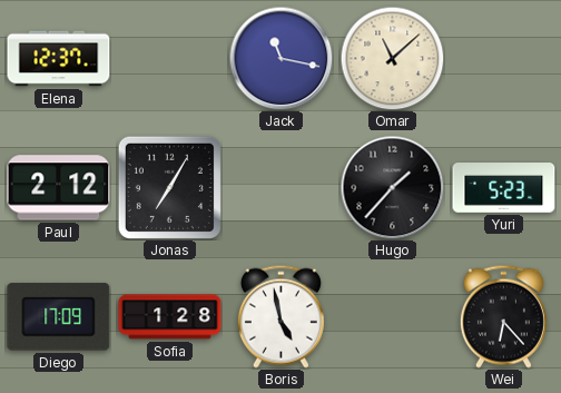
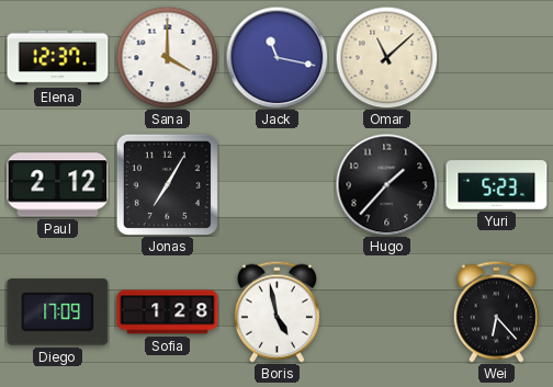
Sana: none -> 4:00
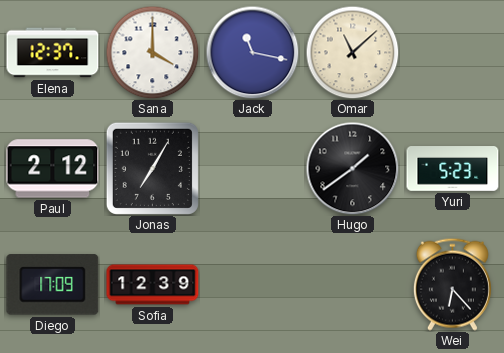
Hugo: 1:37 -> 1:39
Sofia: 1:28 -> 12:39
Boris: 4:58 -> none
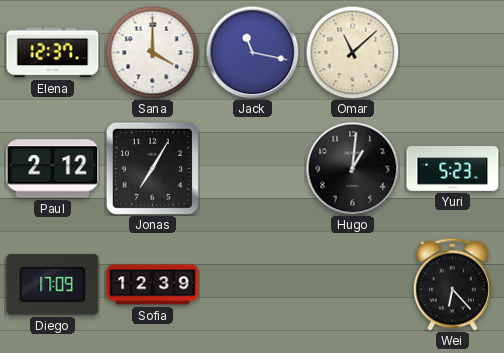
Hugo: 1:39 -> 1:01
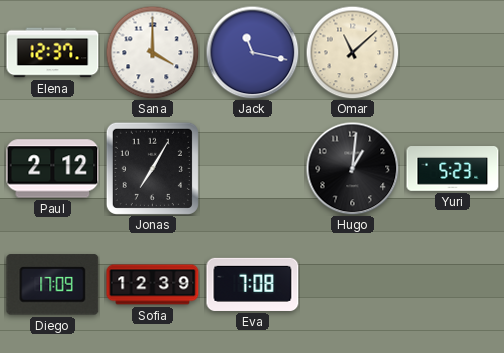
Eva: none -> 7:08
Wei: 6:23 -> none
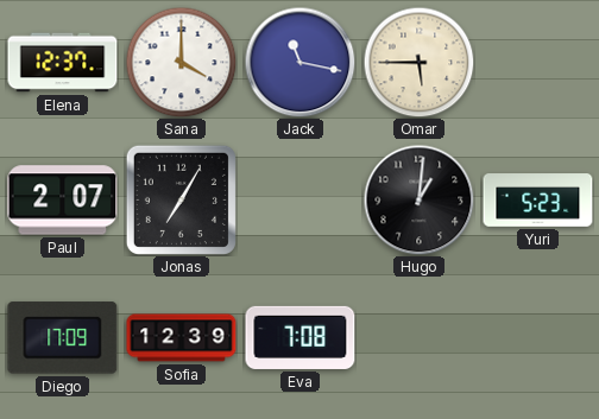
Omar: 11:08 -> 5:45
Paul: 2:12 -> 2:07
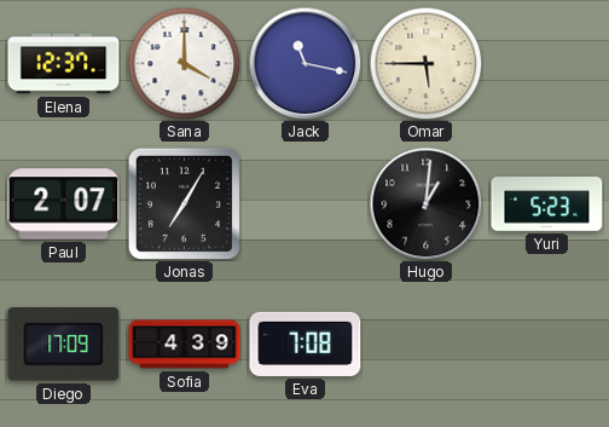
Sofia: 12:39 -> 4:39
